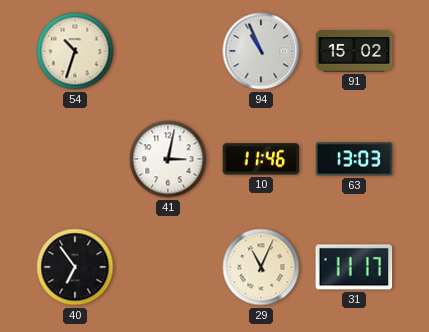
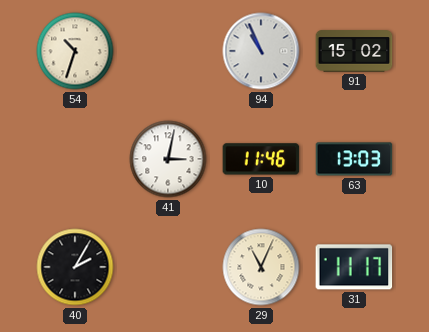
40: 6:54 -> 2:05
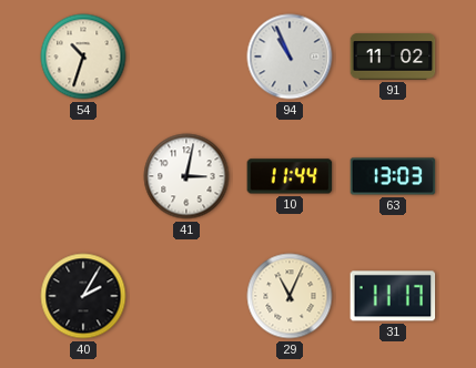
91: 15:02 -> 11:02
10: 11:46 -> 11:44
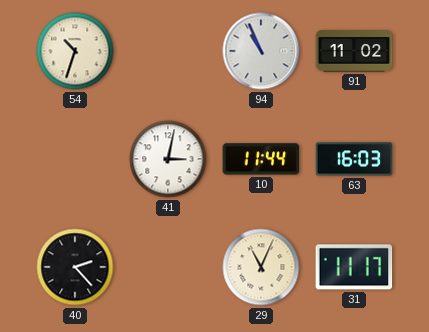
63: 13:03 -> 16:03
40: 2:05 -> 2:23
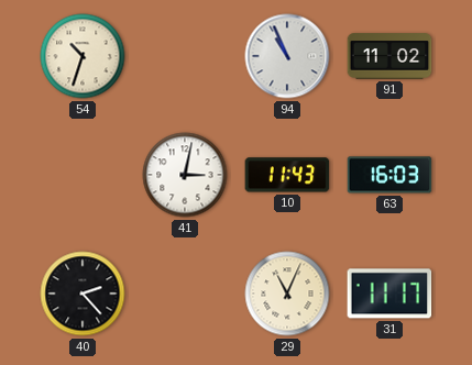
10: 11:44 -> 11:43
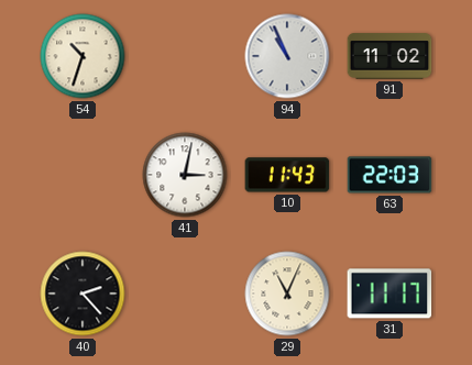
63: 16:03 -> 22:03
